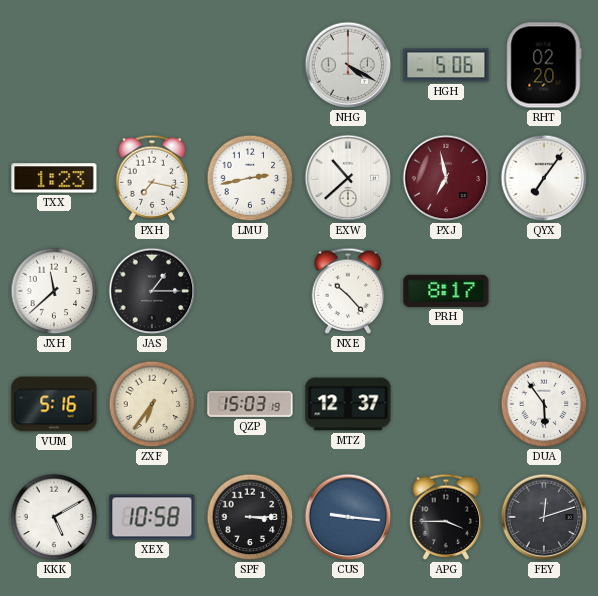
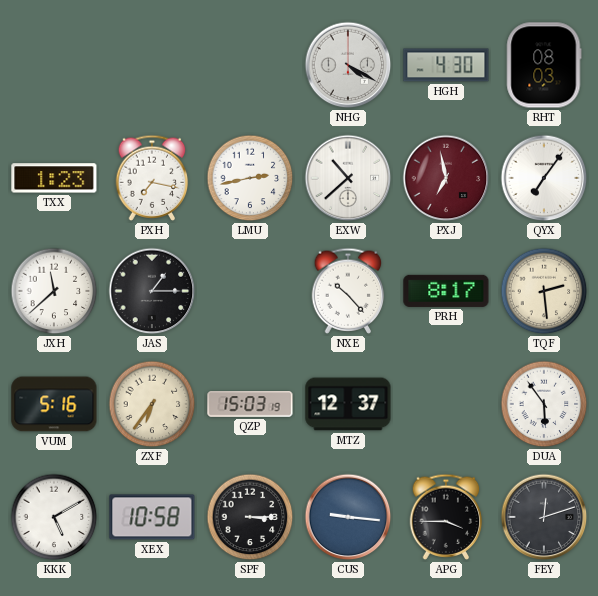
HGH: 5:06 -> 4:30
RHT: 02:20 -> 08:03
TQF: none -> 2:29
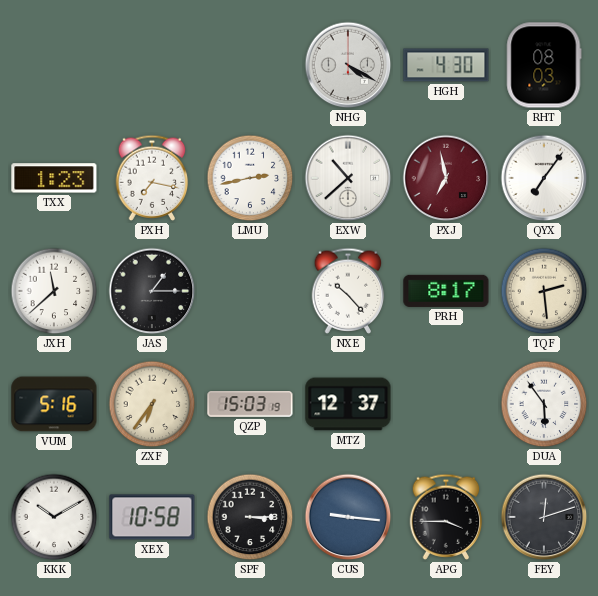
KKK: 5:10 -> 10:10
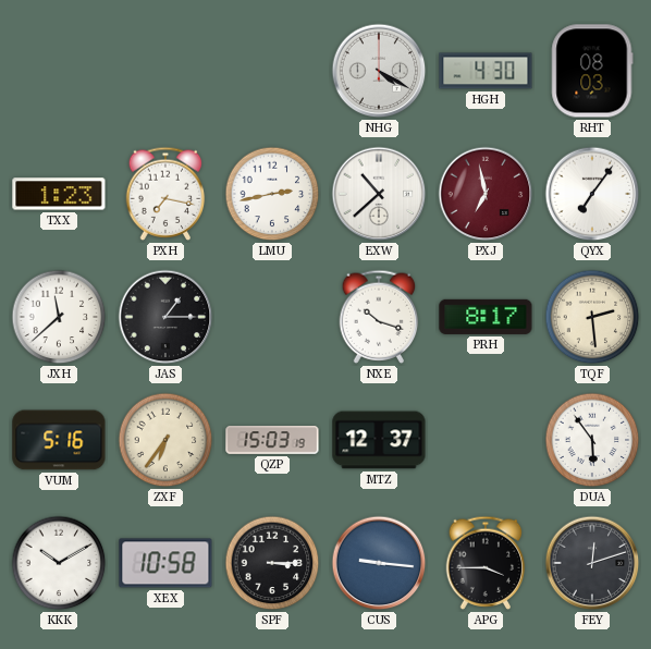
NXE: 10:23 -> 10:18
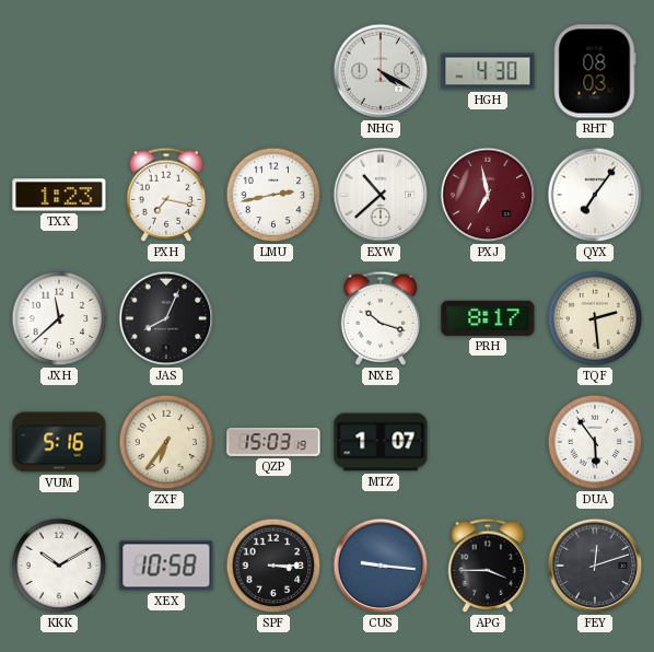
JAS: 1:15 -> 8:04
MTZ: 12:37 -> 1:07
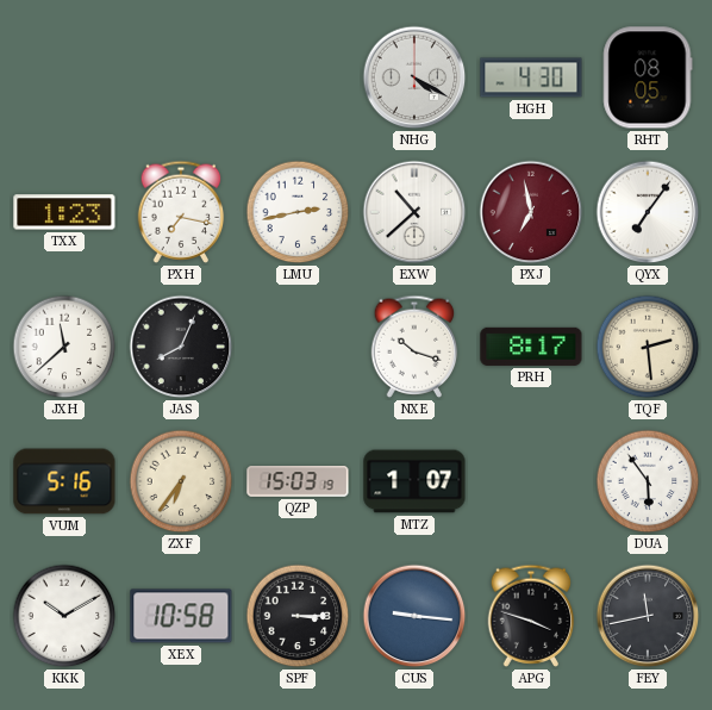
RHT: 08:03 -> 08:05
APG: 3:45 -> 3:48
FEY: 12:12 -> 11:43
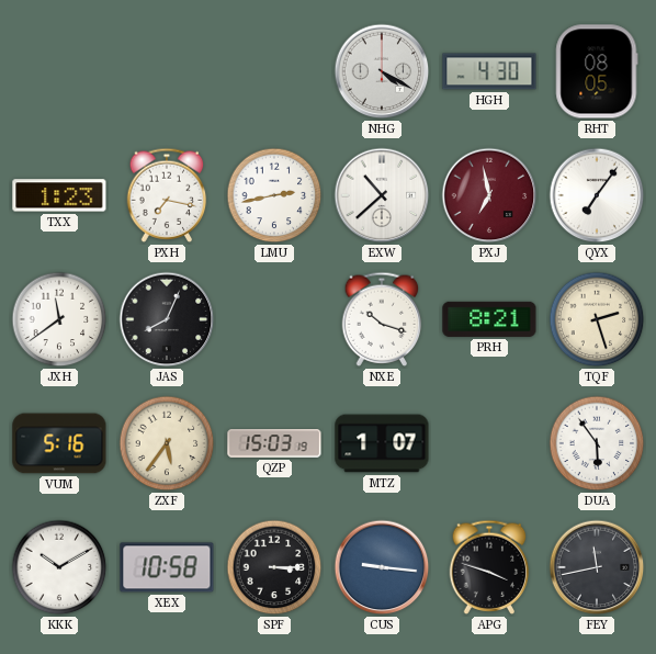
JXH: 11:38 -> 11:39
PRH: 8:17 -> 8:21
TQF: 2:29 -> 2:27
ZXF: 6:36 -> 5:36
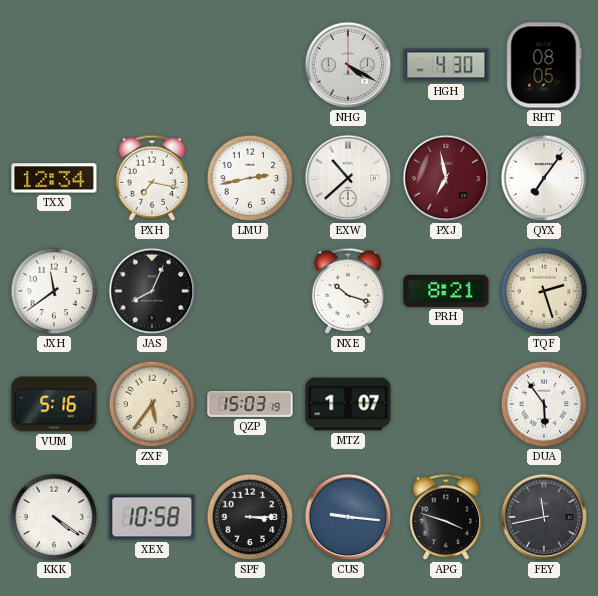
TXX: 1:23 -> 12:34
KKK: 10:10 -> 4:21
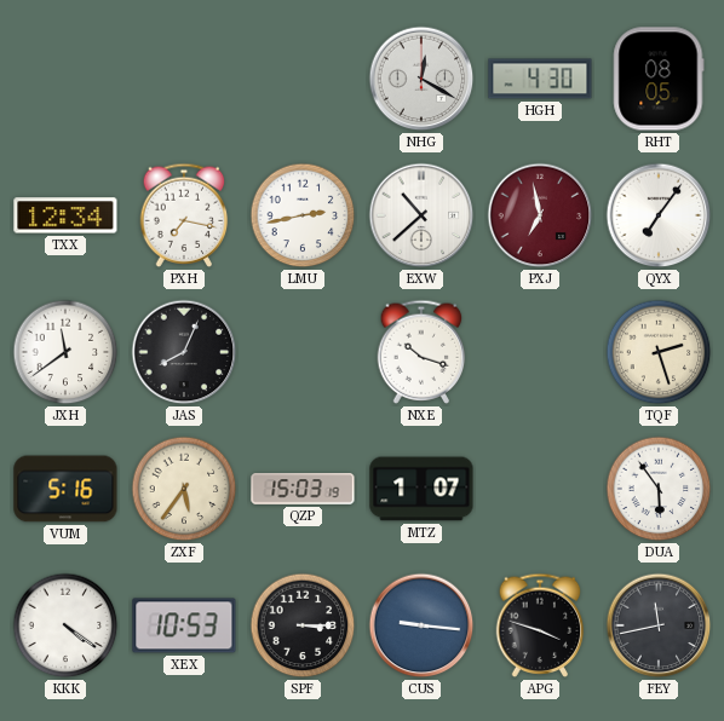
NHG: 4:20 -> 12:20
PRH: 8:21 -> none
XEX: 10:58 -> 10:53
